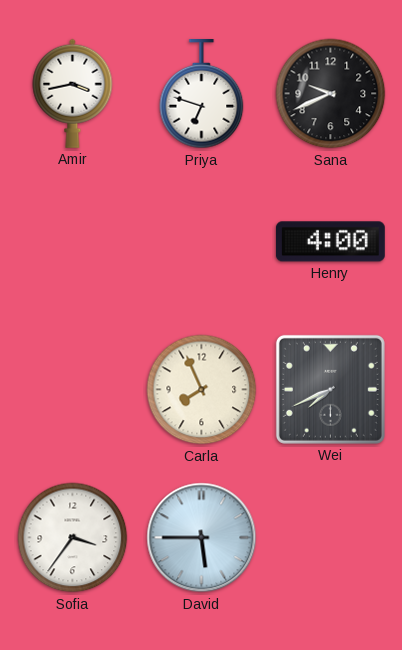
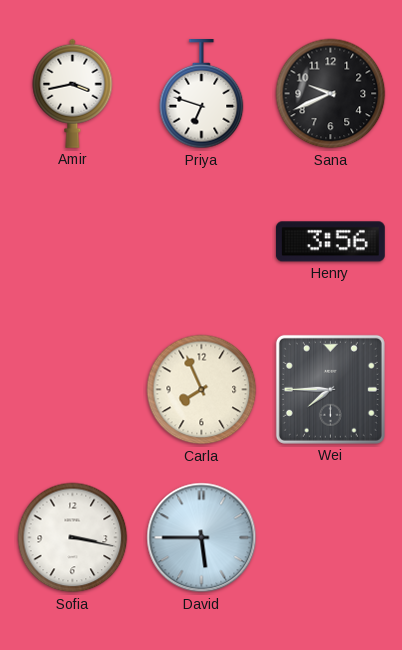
Henry: 4:00 -> 3:56
Wei: 7:41 -> 7:45
Sofia: 3:36 -> 3:17
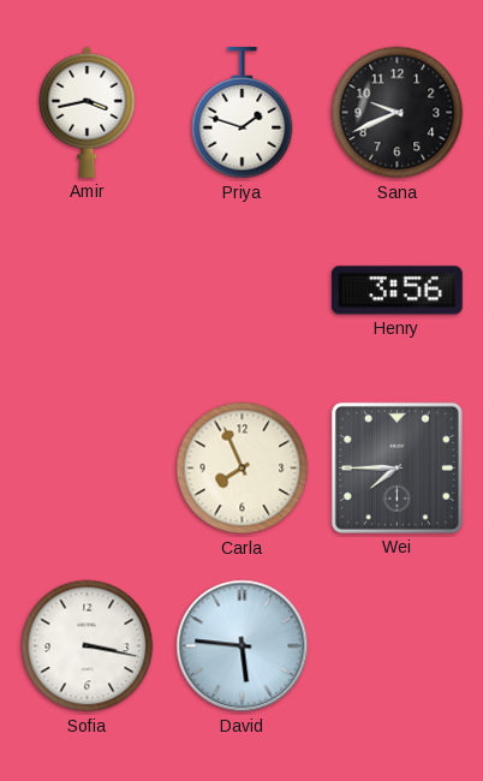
Priya: 6:48 -> 1:48
David: 5:45 -> 5:46
